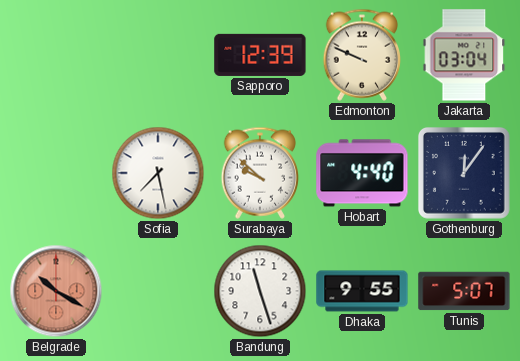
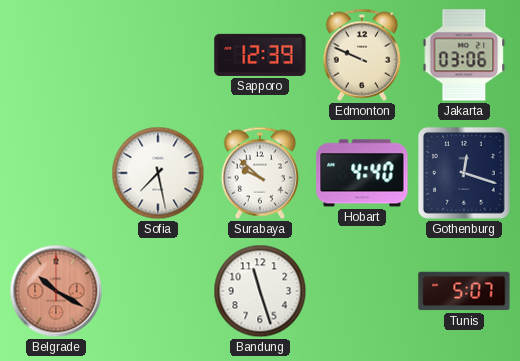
Jakarta: 03:04 -> 03:06
Gothenburg: 12:06 -> 12:18
Dhaka: 9:55 -> none
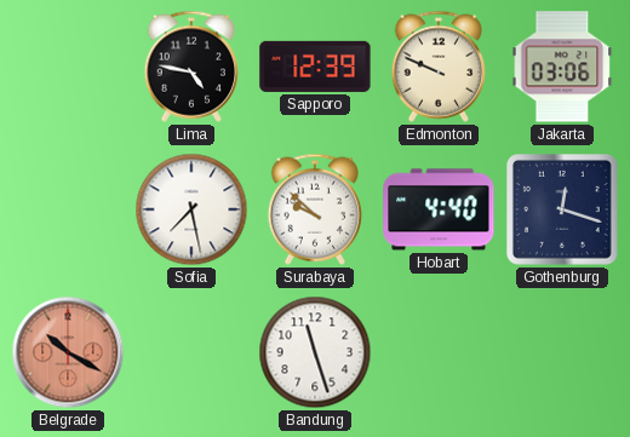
Lima: none -> 4:47
Tunis: 5:07 -> none
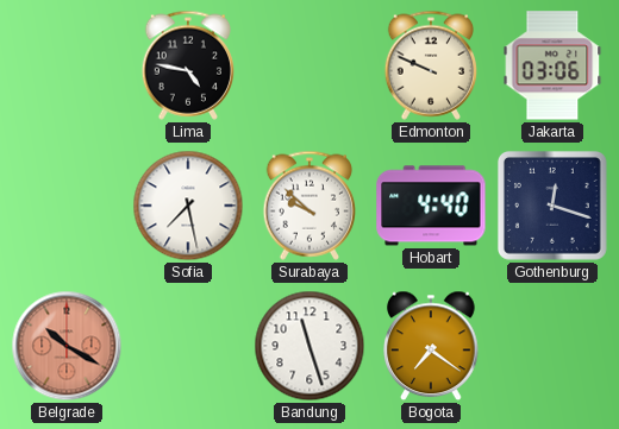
Sapporo: 12:39 -> none
Bogota: none -> 7:21
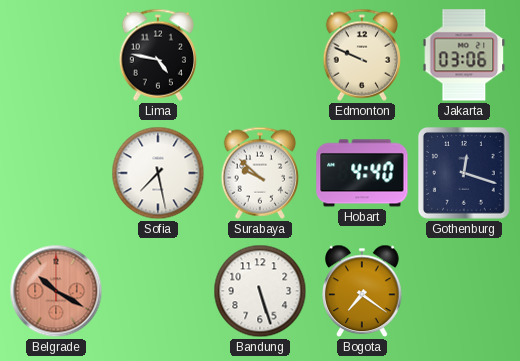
Bandung: 11:27 -> 5:27
